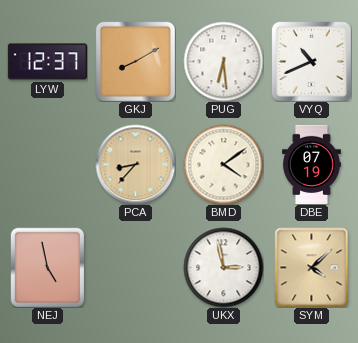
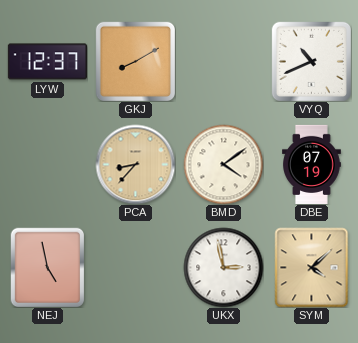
PUG: 6:29 -> none
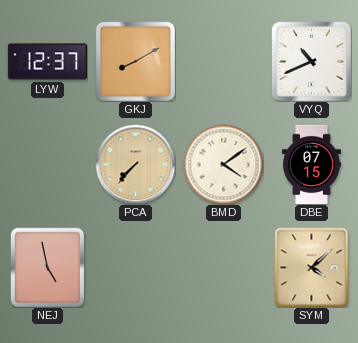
PCA: 8:37 -> 7:37
DBE: 07:19 -> 07:15
UKX: 2:58 -> none
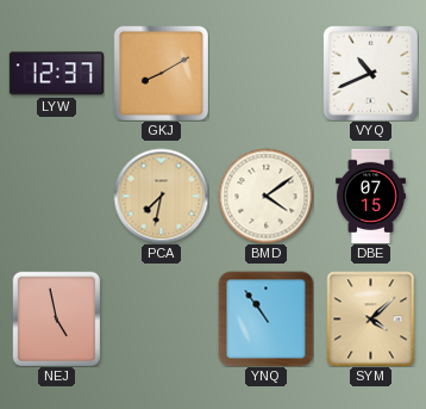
PCA: 7:37 -> 7:32
YNQ: none -> 10:54
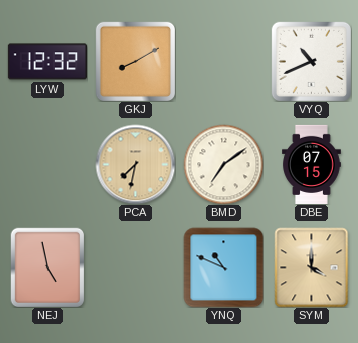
LYW: 12:37 -> 12:32
BMD: 4:09 -> 7:09
YNQ: 10:54 -> 10:49
SYM: 4:08 -> 4:00
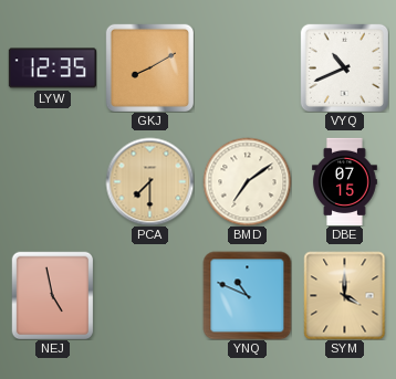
LYW: 12:32 -> 12:35
PCA: 7:32 -> 7:30
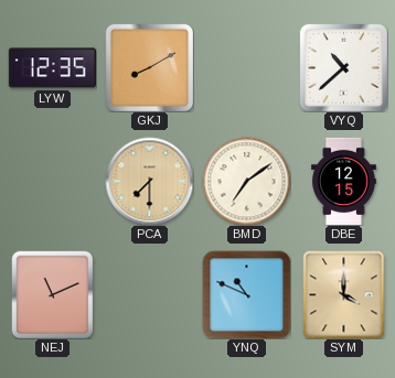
VYQ: 10:41 -> 10:38
DBE: 07:15 -> 12:15
NEJ: 4:58 -> 11:11
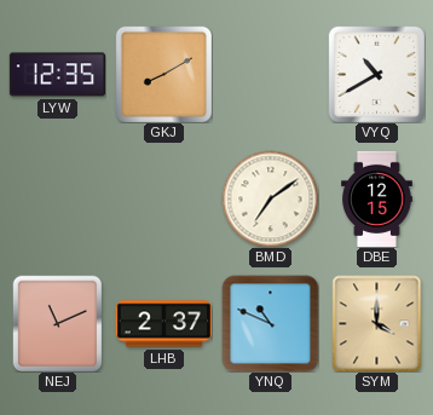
VYQ: 10:38 -> 10:40
PCA: 7:30 -> none
LHB: none -> 2:37
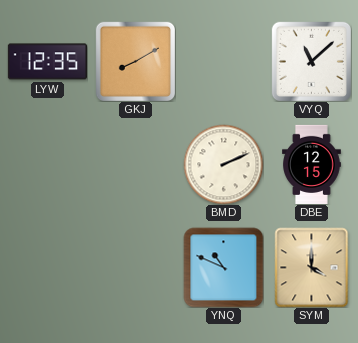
VYQ: 10:40 -> 11:08
BMD: 7:09 -> 2:11
NEJ: 11:11 -> none
LHB: 2:37 -> none
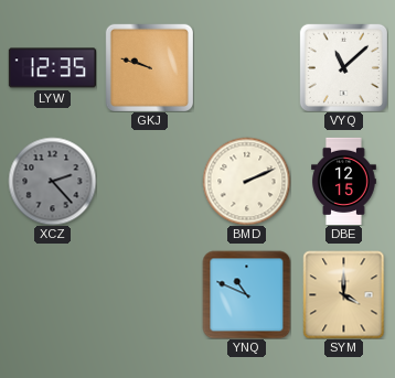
GKJ: 8:10 -> 9:48
XCZ: none -> 2:23
